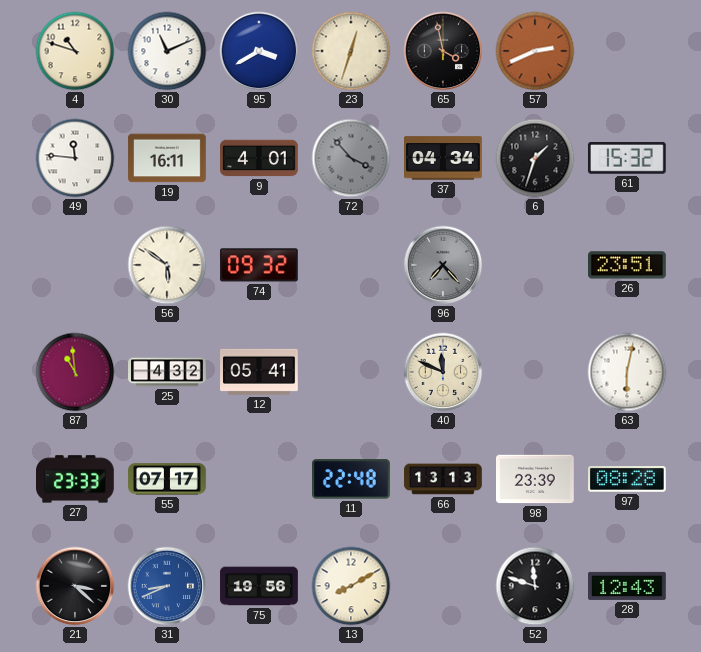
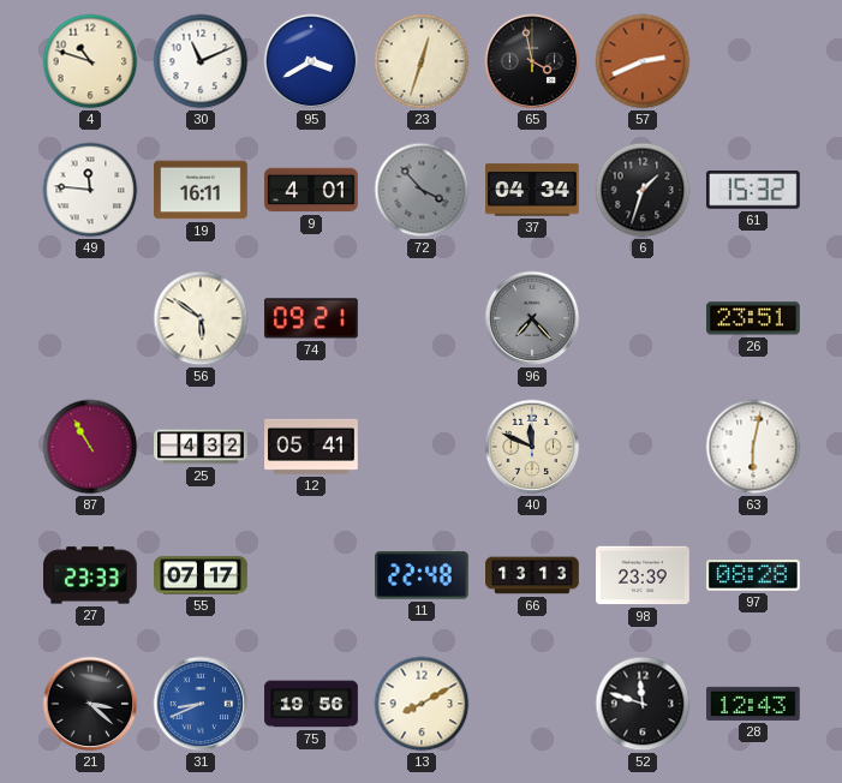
74: 09:32 -> 09:21
87: 10:59 -> 10:55
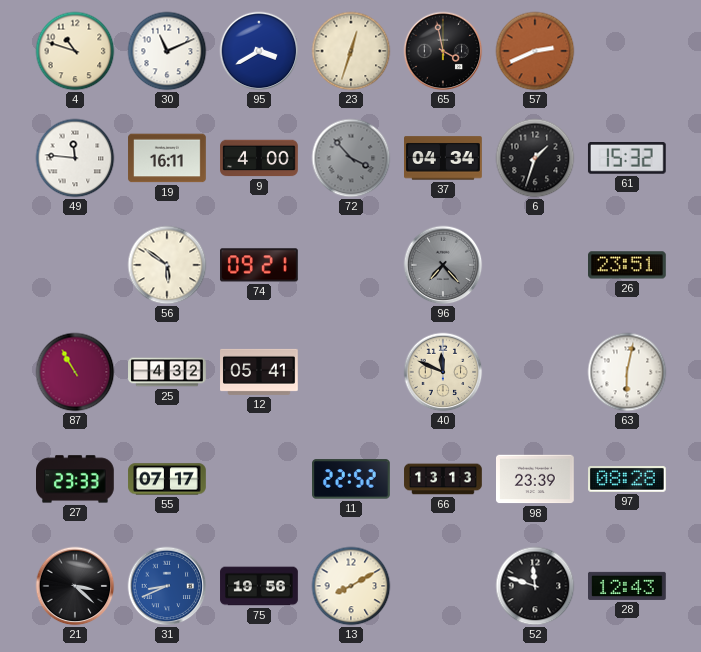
9: 4:01 -> 4:00
11: 22:48 -> 22:52
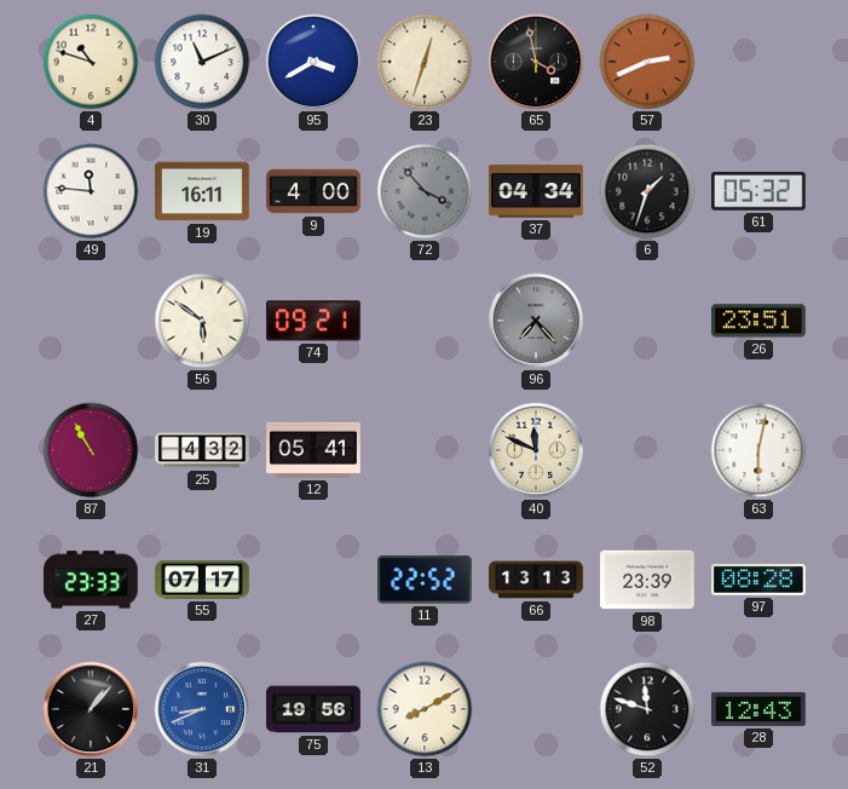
61: 15:32 -> 05:32
21: 3:22 -> 1:07
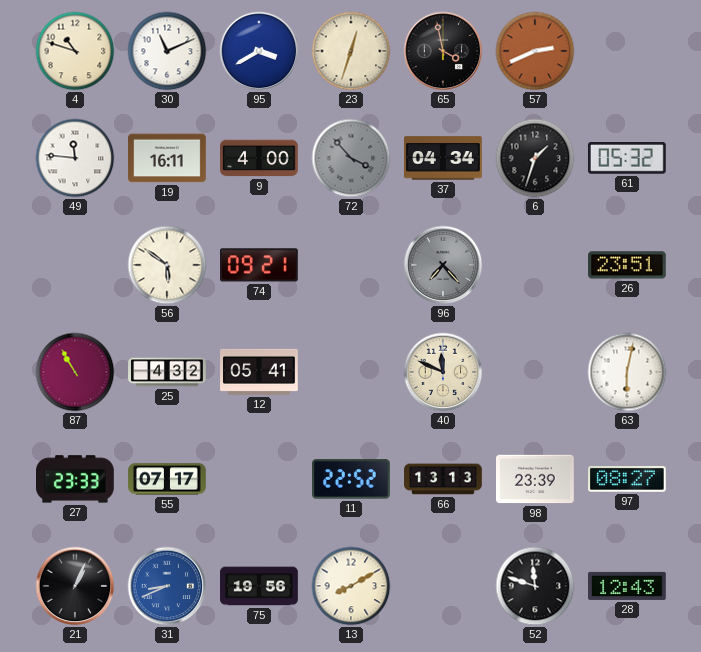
97: 08:28 -> 08:27
21: 1:07 -> 1:04
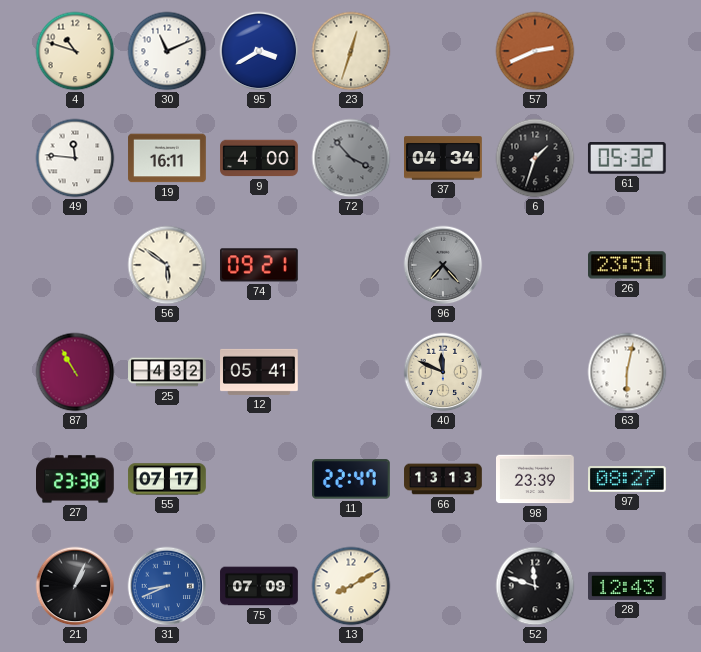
65: 3:58 -> none
27: 23:33 -> 23:38
11: 22:52 -> 22:47
75: 19:56 -> 07:09
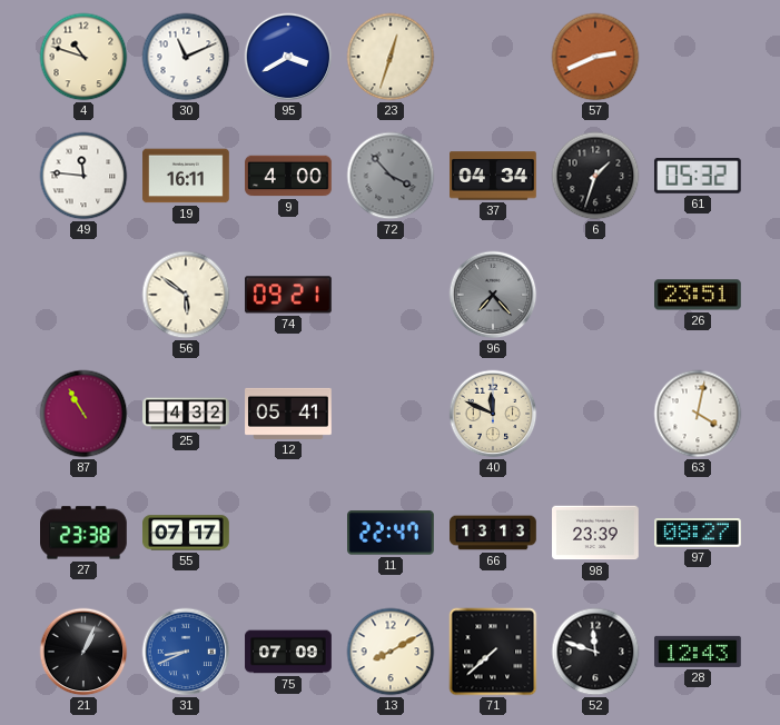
63: 6:02 -> 4:02
71: none -> 7:38
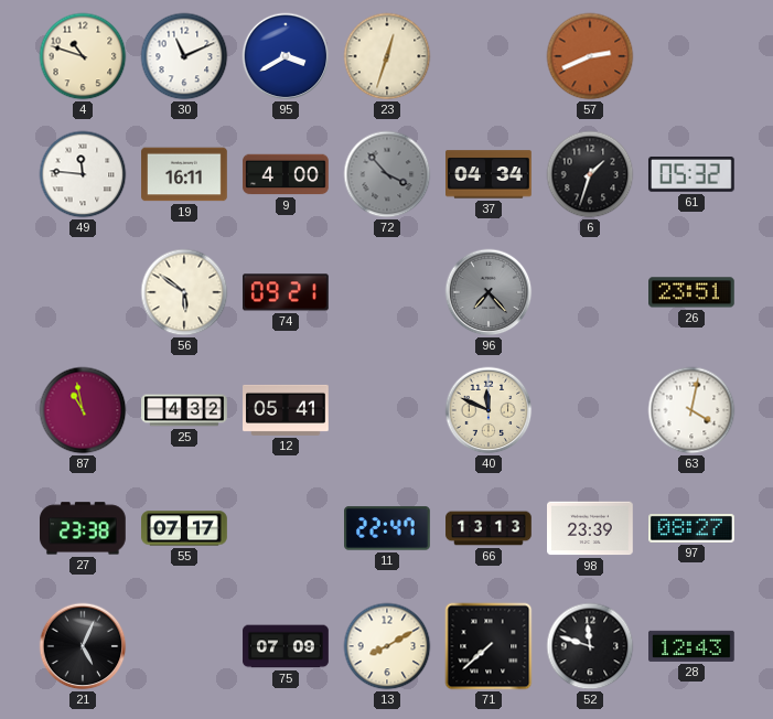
87: 10:55 -> 10:58
21: 1:04 -> 5:04
31: 8:41 -> none
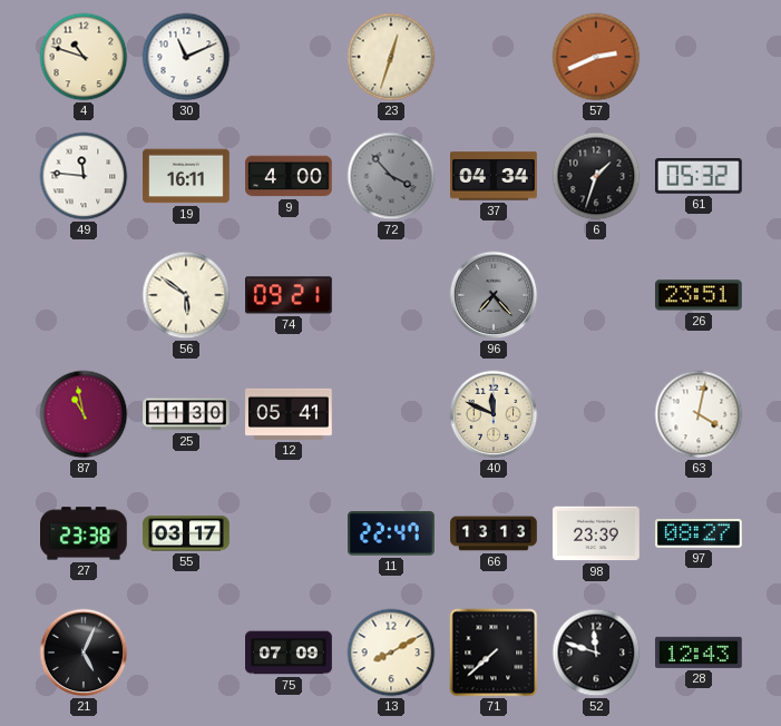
95: 3:40 -> none
25: 4:32 -> 11:30
55: 07:17 -> 03:17
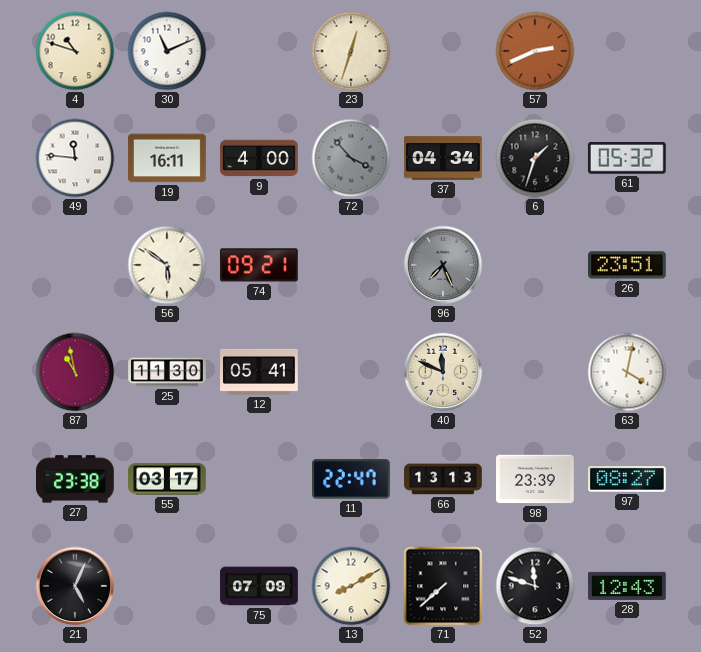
96: 7:23 -> 7:26
